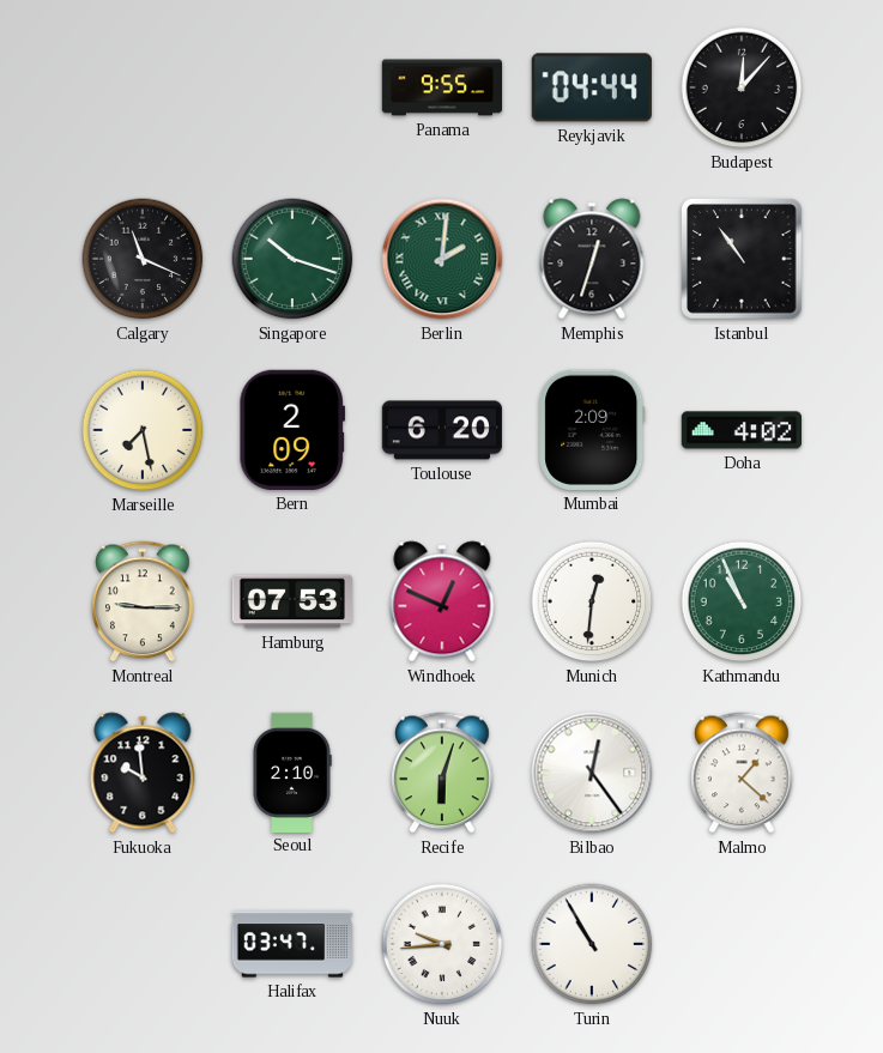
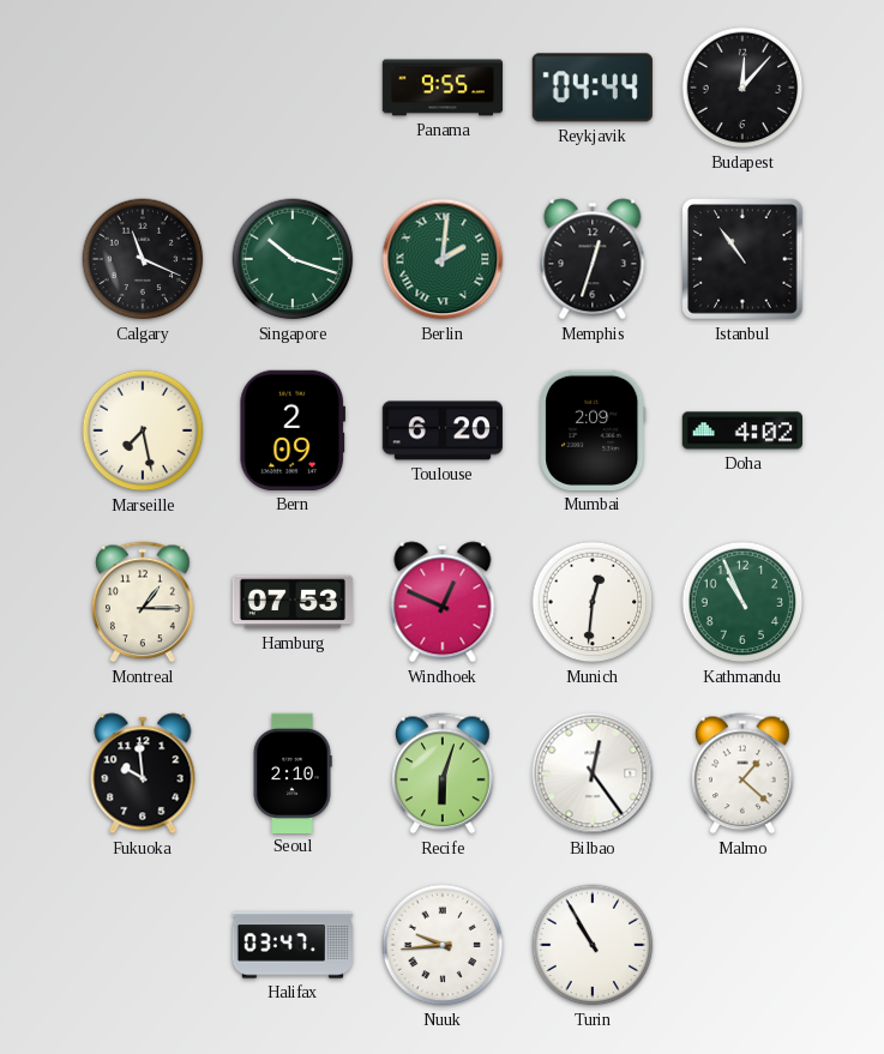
Montreal: 9:15 -> 1:15
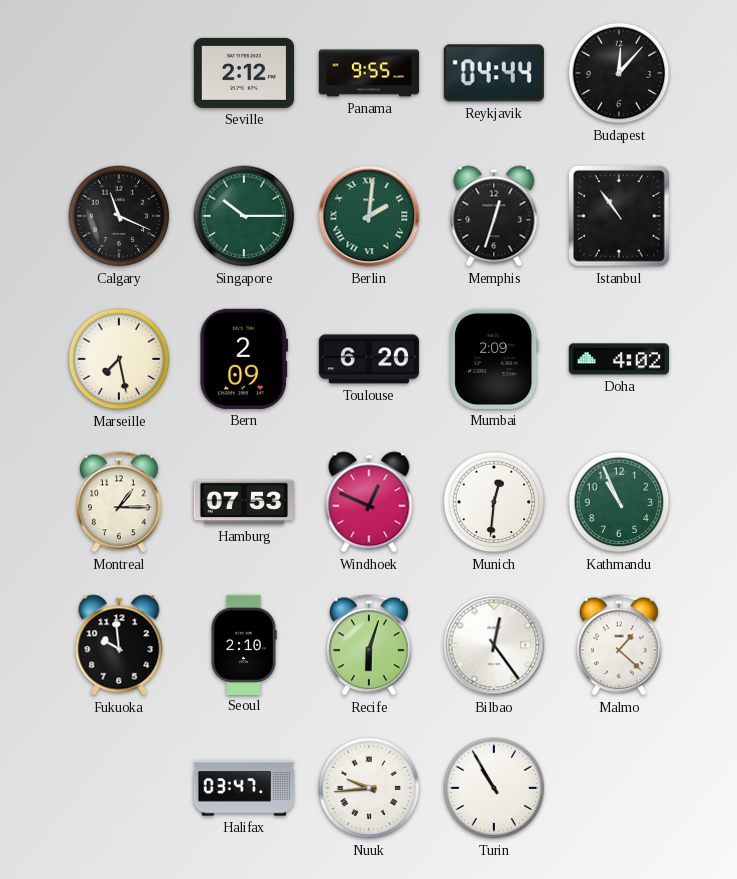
Seville: none -> 2:12
Singapore: 10:18 -> 10:15
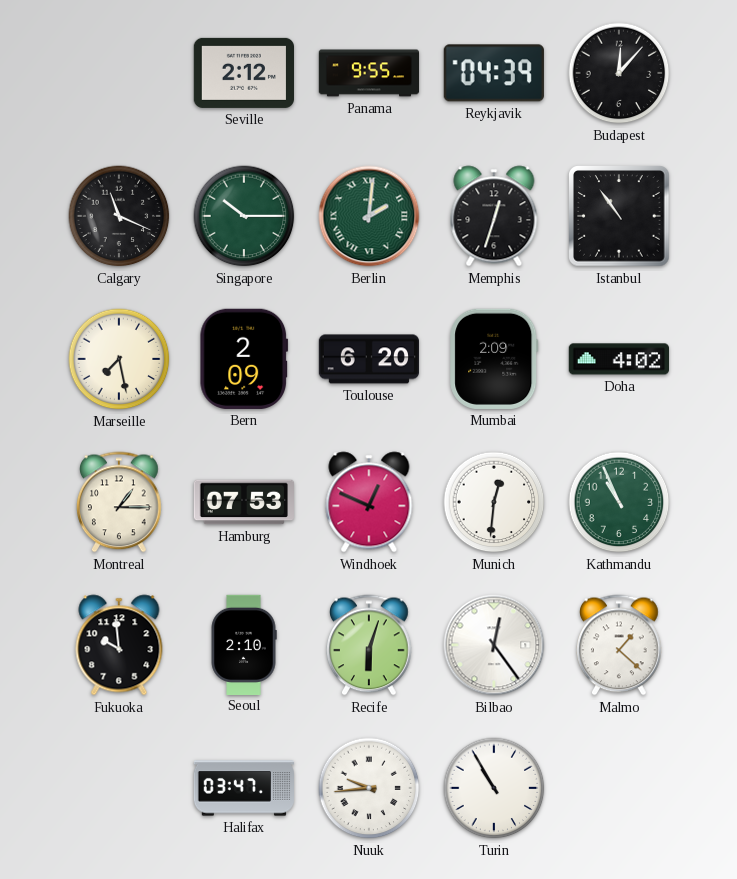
Reykjavik: 04:44 -> 04:39
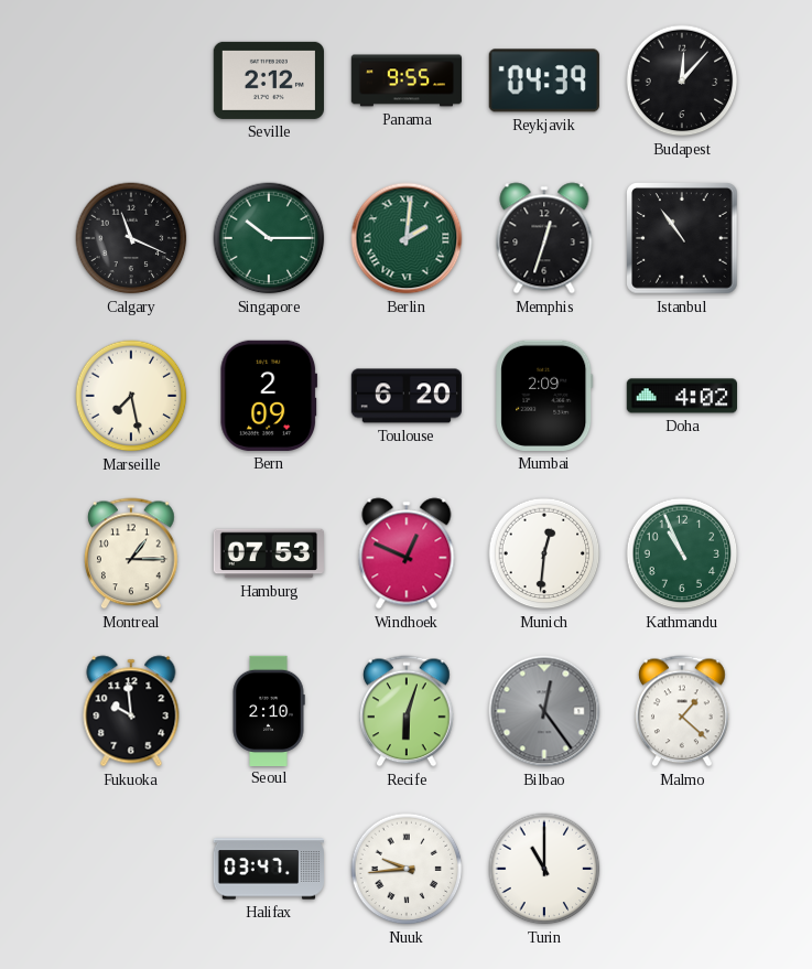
Bilbao dial: white -> grey
Turin: 10:55 -> 11:00
